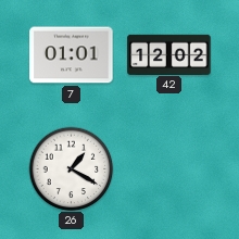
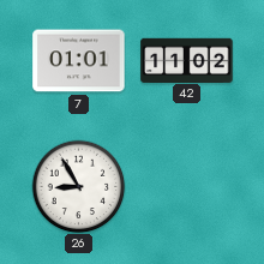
42: 12:02 -> 11:02
26: 1:20 -> 8:55
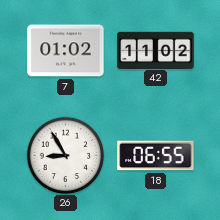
7: 01:01 -> 01:02
18: none -> 06:55
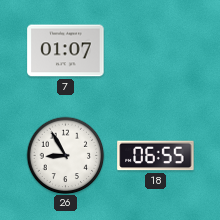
7: 01:02 -> 01:07
42: 11:02 -> none
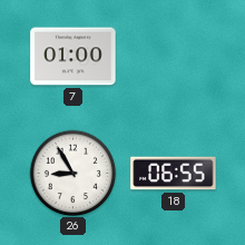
7: 01:07 -> 01:00
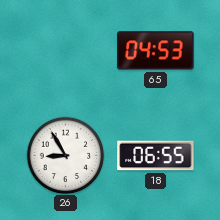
7: 01:00 -> none
65: none -> 04:53
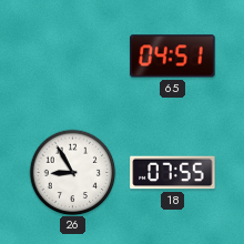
65: 04:53 -> 04:51
18: 06:55 -> 07:55
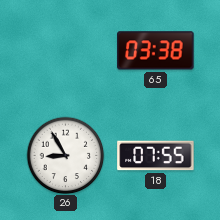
65: 04:51 -> 03:38
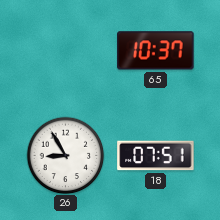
65: 03:38 -> 10:37
18: 07:55 -> 07:51
